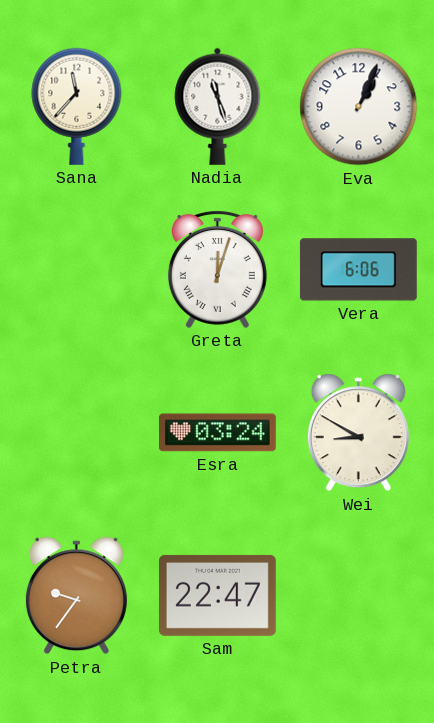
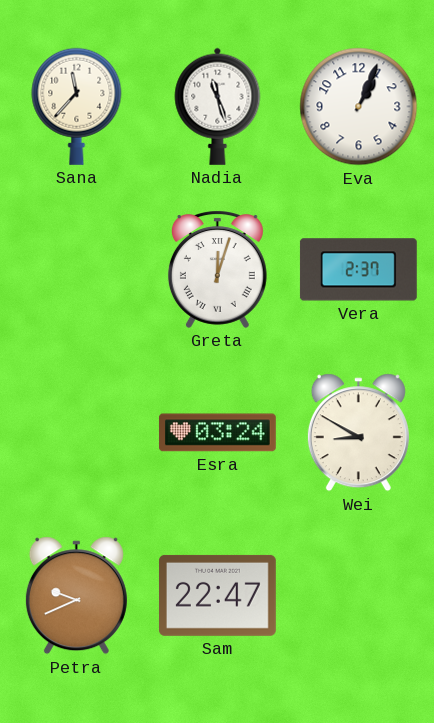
Vera: 6:06 -> 2:37
Petra: 9:36 -> 9:41
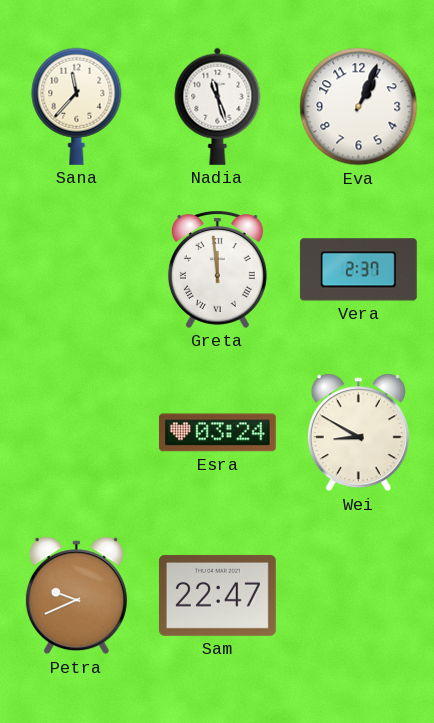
Greta: 12:03 -> 11:59
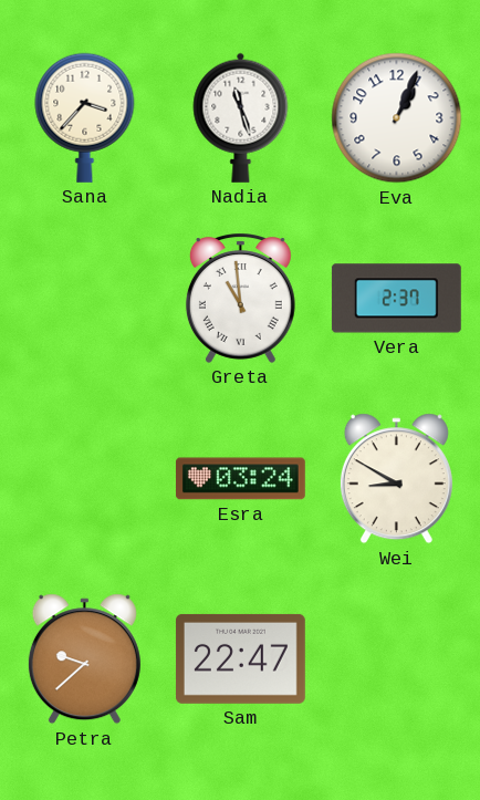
Sana: 11:37 -> 3:37
Greta: 11:59 -> 10:59
Petra: 9:41 -> 9:38
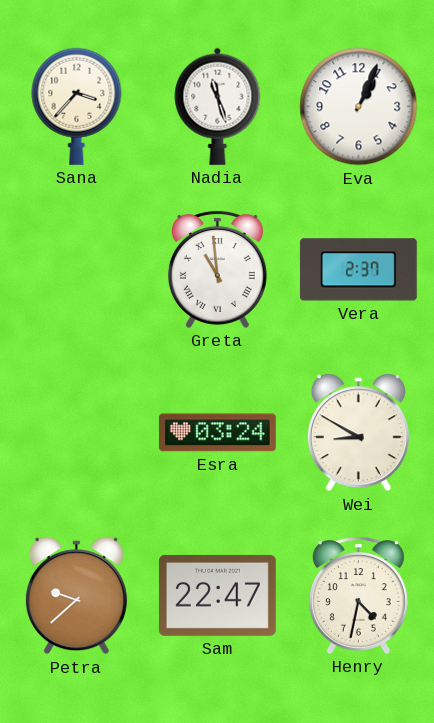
Henry: none -> 4:32
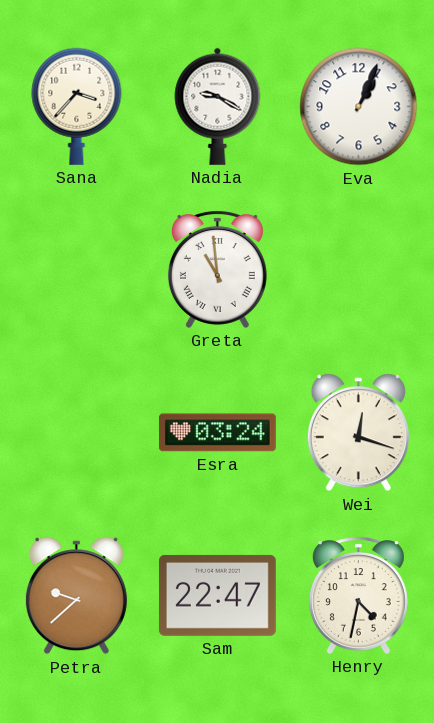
Nadia: 11:27 -> 9:20
Vera: 2:37 -> none
Wei: 8:50 -> 12:18
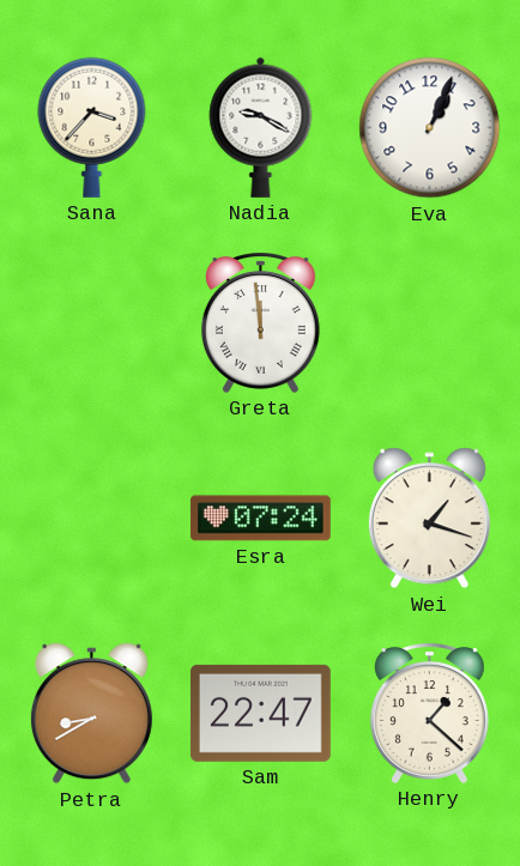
Greta: 10:59 -> 11:59
Esra: 03:24 -> 07:24
Wei: 12:18 -> 1:18
Petra: 9:38 -> 8:40
Henry: 4:32 -> 1:22
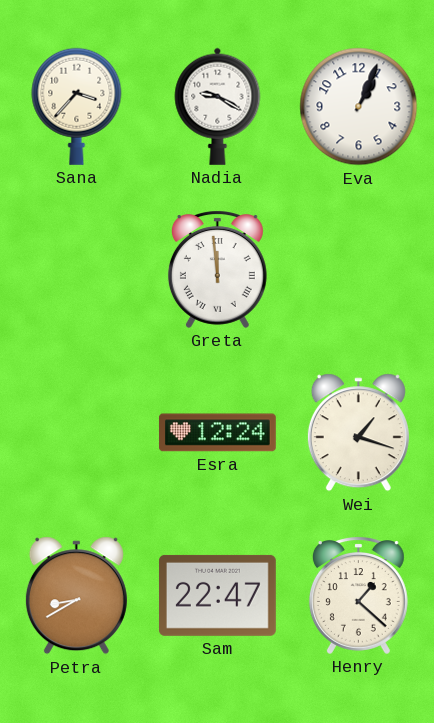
Esra: 07:24 -> 12:24
